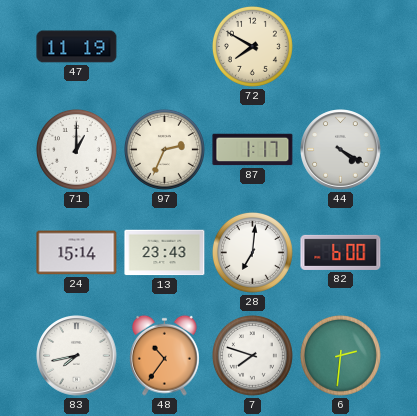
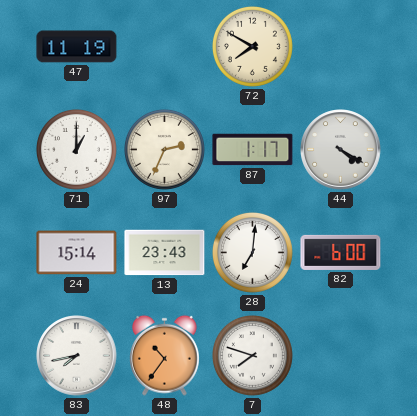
6: 2:31 -> none
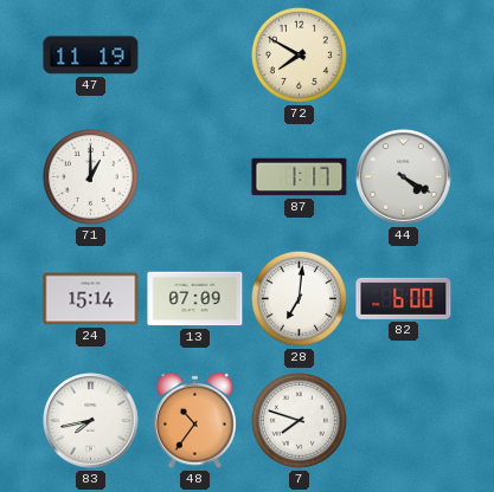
97: 2:34 -> none
13: 23:43 -> 07:09
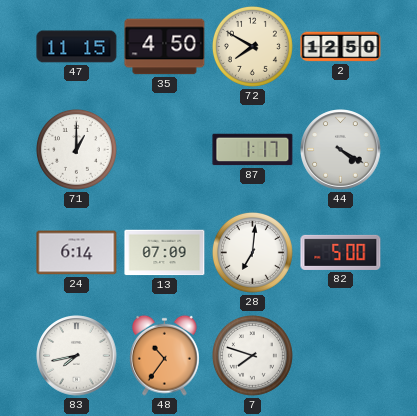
47: 11:19 -> 11:15
35: none -> 4:50
2: none -> 12:50
24: 15:14 -> 6:14
82: 6:00 -> 5:00
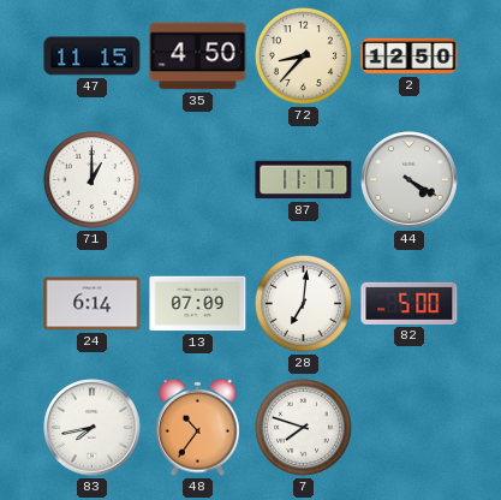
72: 7:50 -> 8:37
87: 1:17 -> 11:17
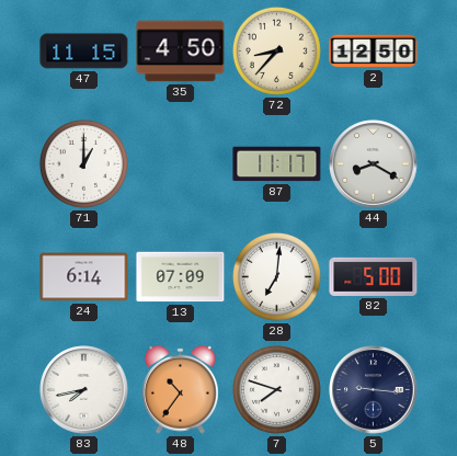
44: 4:20 -> 8:20
5: none -> 9:16
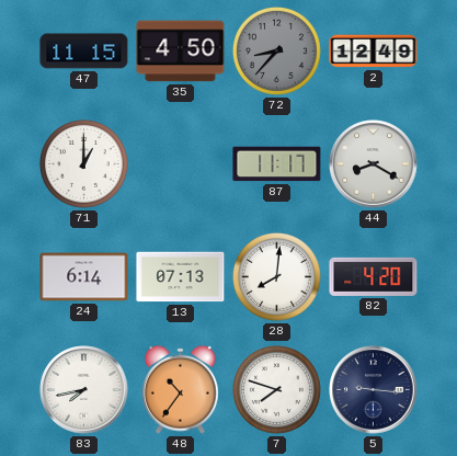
72 dial: cream -> grey
2: 12:50 -> 12:49
13: 07:09 -> 07:13
28: 7:01 -> 8:01
82: 5:00 -> 4:20
